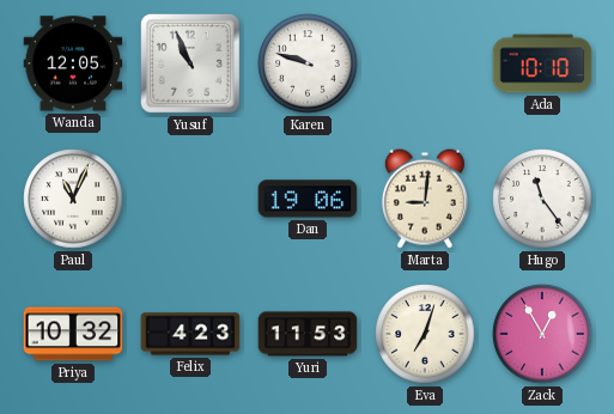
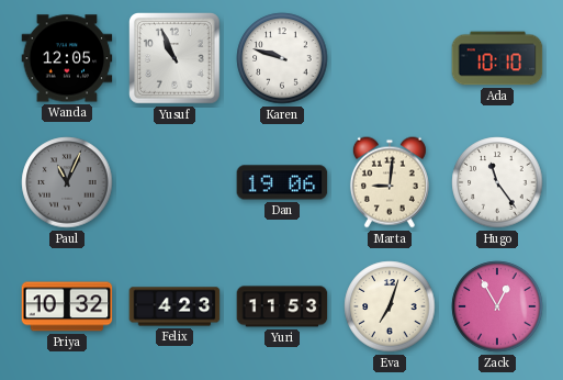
Paul dial: white -> grey
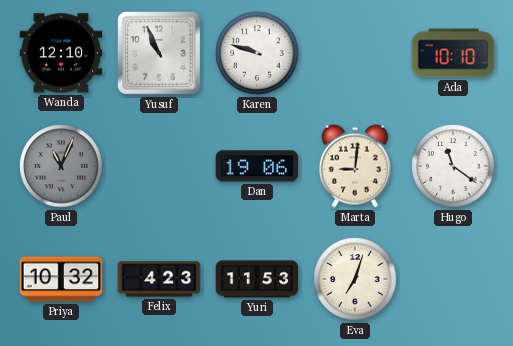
Wanda: 12:05 -> 12:10
Hugo: 11:24 -> 11:21
Zack: 12:55 -> none
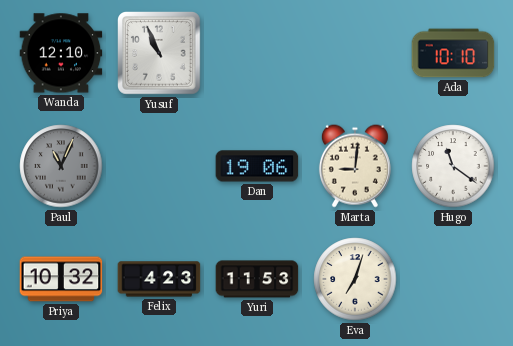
Karen: 9:48 -> none
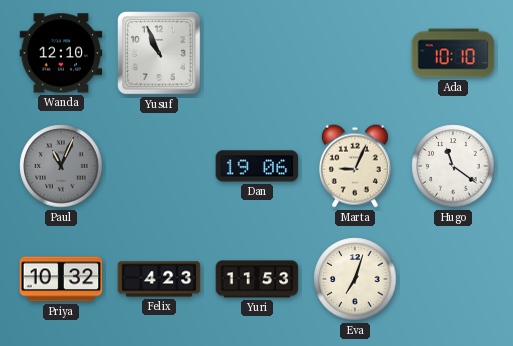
Marta: 9:01 -> 9:04
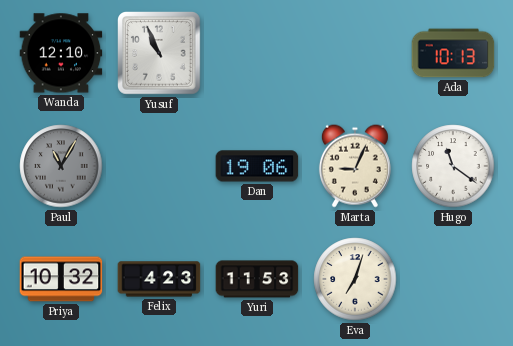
Ada: 10:10 -> 10:13
Paul: 11:04 -> 11:05
